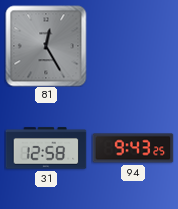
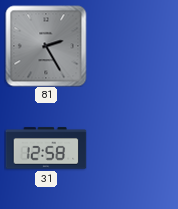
81: 12:25 -> 2:25
94: 9:43 -> none
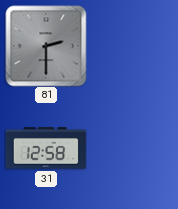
81: 2:25 -> 2:30
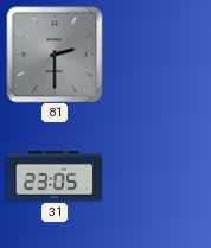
31: 12:58 -> 23:05
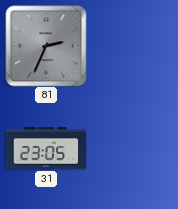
81: 2:30 -> 2:34
